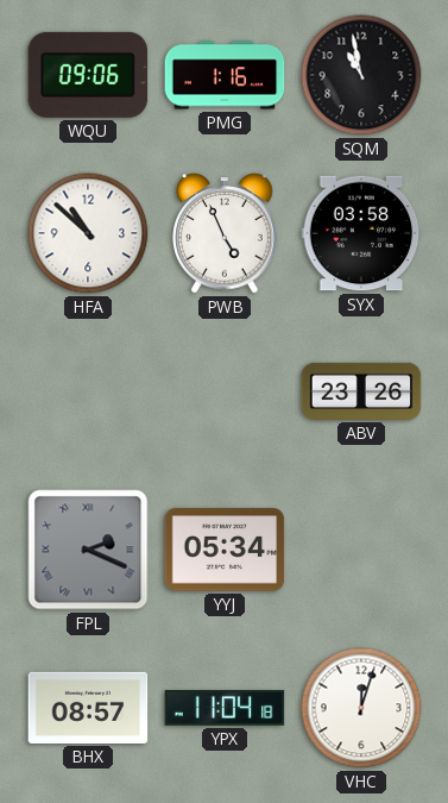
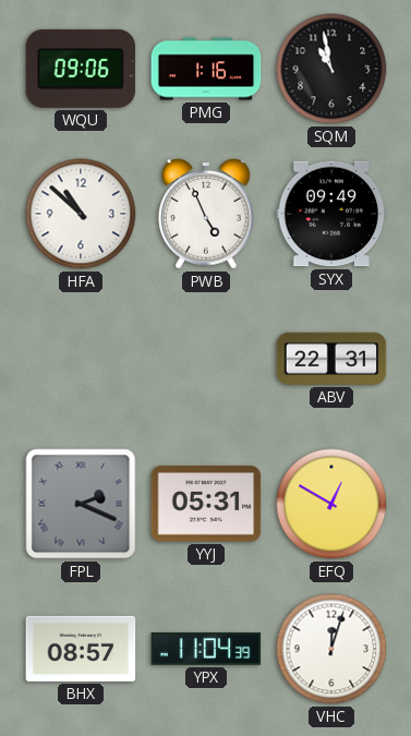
SYX: 03:58 -> 09:49
ABV: 23:26 -> 22:31
YYJ: 05:34 -> 05:31
EFQ: none -> 12:50
YPX: 11:04:18 -> 11:04:39
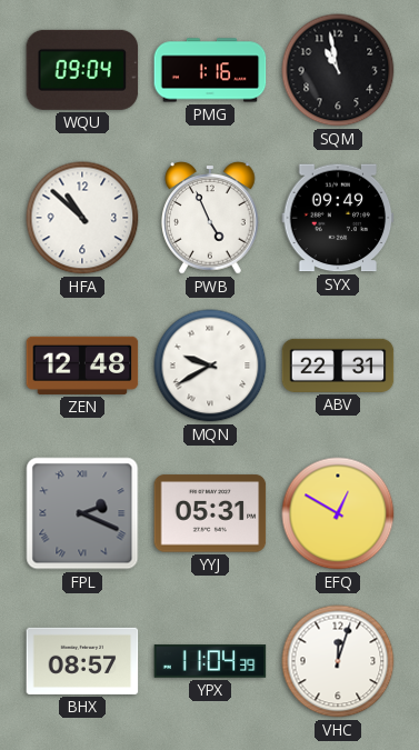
WQU: 09:06 -> 09:04
ZEN: none -> 12:48
MQN: none -> 9:40
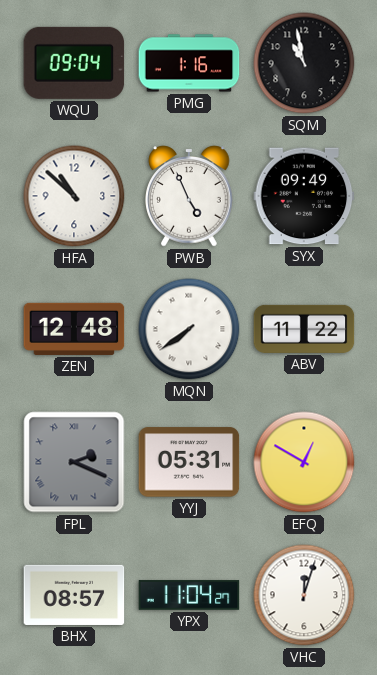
MQN: 9:40 -> 7:39
ABV: 22:31 -> 11:22
YPX: 11:04:39 -> 11:04:27
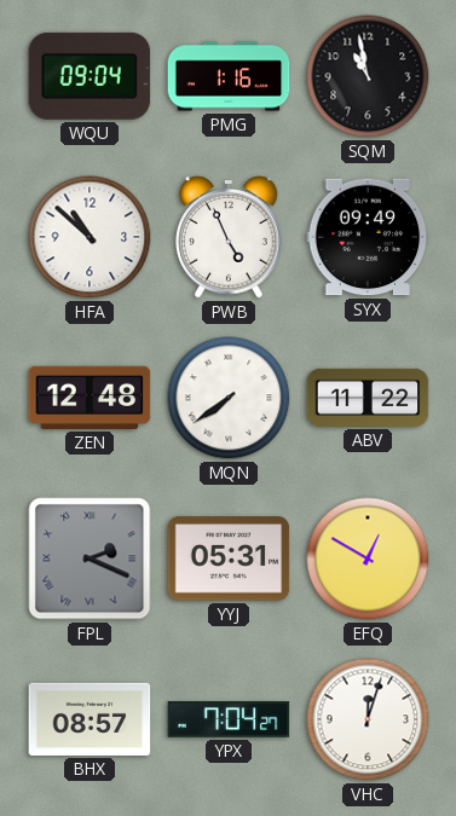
YPX: 11:04 -> 7:04
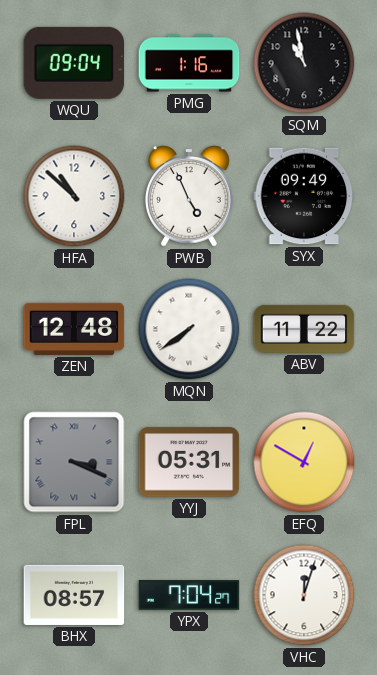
FPL: 2:19 -> 3:19
